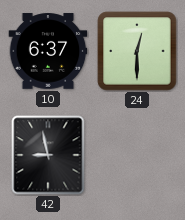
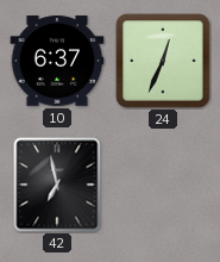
24: 12:30 -> 12:34
42: 8:58 -> 6:58
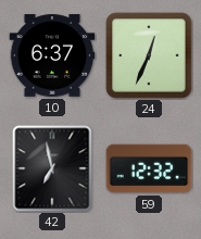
59: none -> 12:32
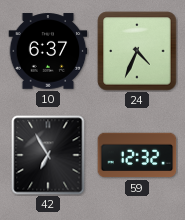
24: 12:34 -> 4:34
42: 6:58 -> 6:55
